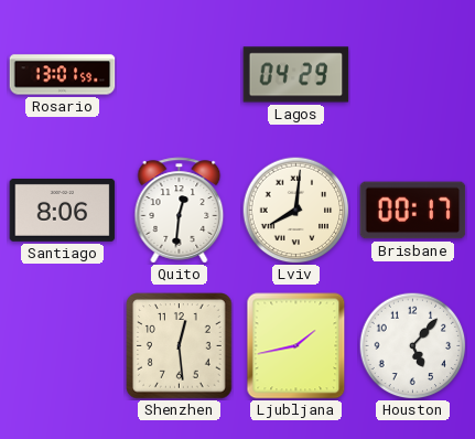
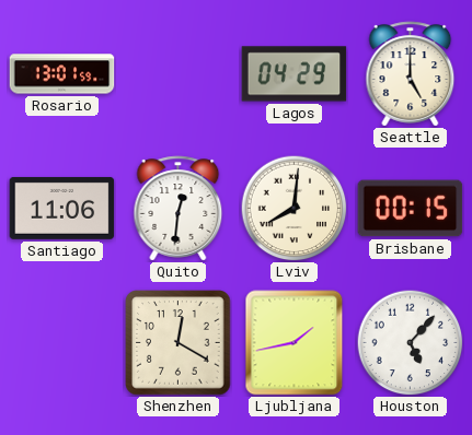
Seattle: none -> 5:00
Santiago: 8:06 -> 11:06
Brisbane: 00:17 -> 00:15
Shenzhen: 12:29 -> 12:20
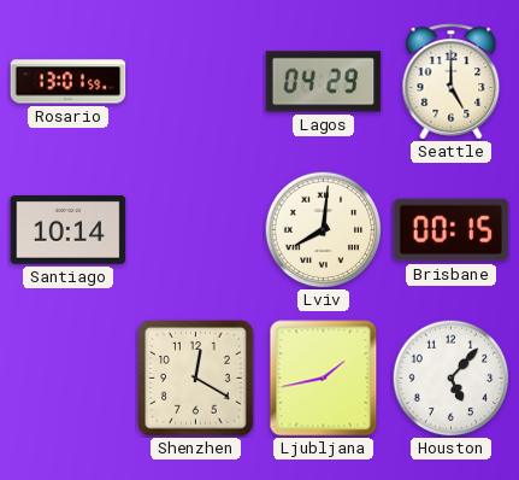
Santiago: 11:06 -> 10:14
Quito: 12:31 -> none
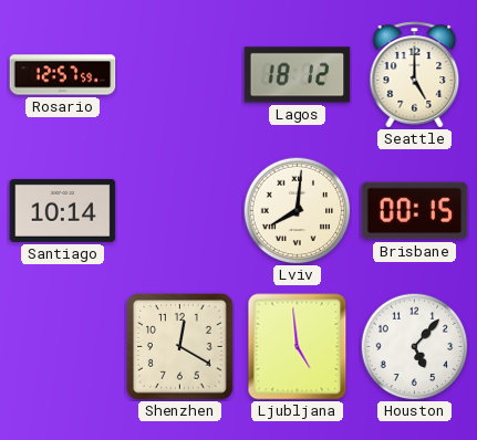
Rosario: 13:01 -> 12:57
Lagos: 04:29 -> 18:12
Ljubljana: 1:43 -> 4:59
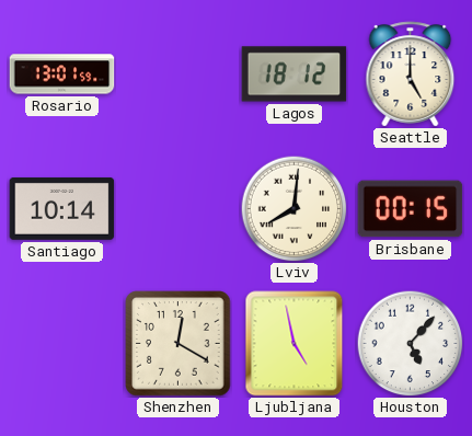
Rosario: 12:57 -> 13:01
Ljubljana: 4:59 -> 4:58
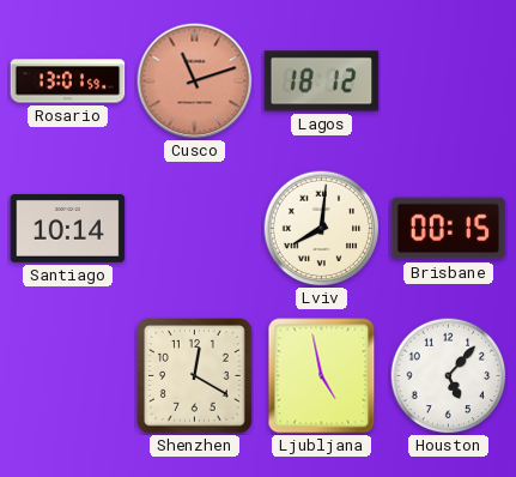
Cusco: none -> 11:12
Seattle: 5:00 -> none
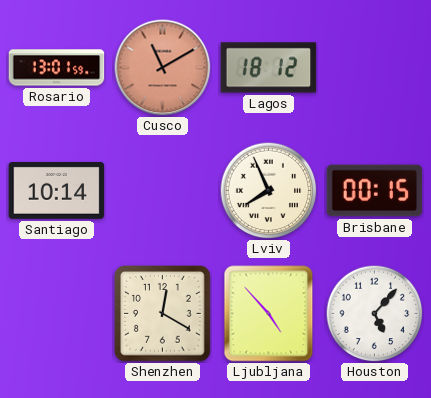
Cusco: 11:12 -> 11:10
Lviv: 8:01 -> 7:56
Ljubljana: 4:58 -> 4:53
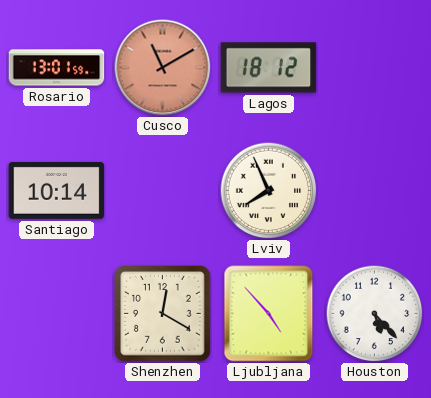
Brisbane: 00:15 -> none
Houston: 5:07 -> 5:23
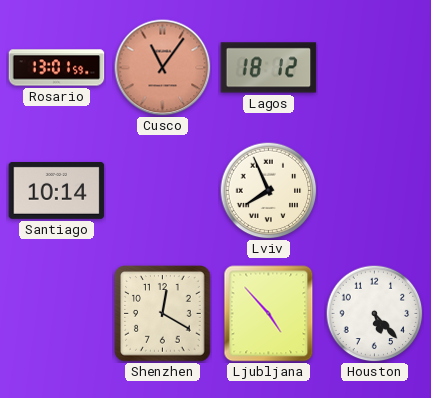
Cusco: 11:10 -> 11:06
